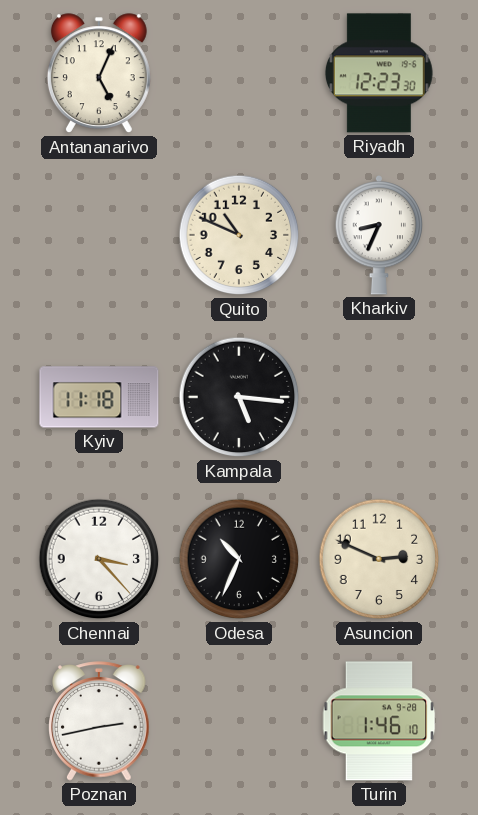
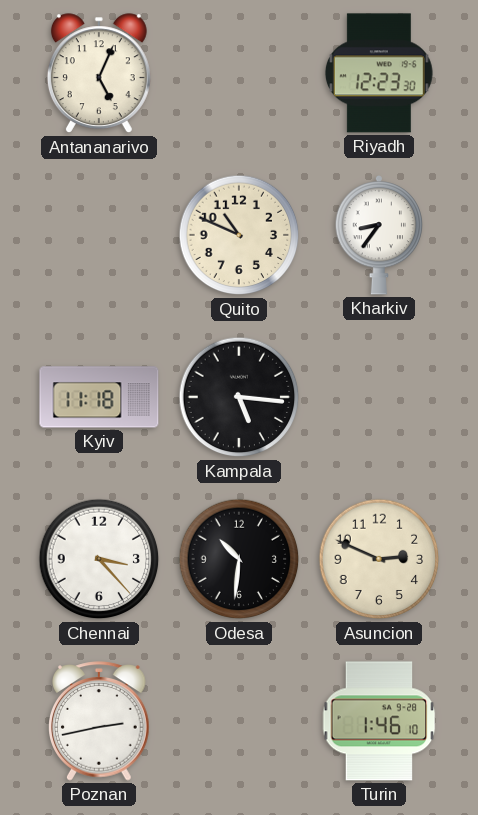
Kharkiv: 8:34 -> 8:36
Odesa: 10:34 -> 10:31
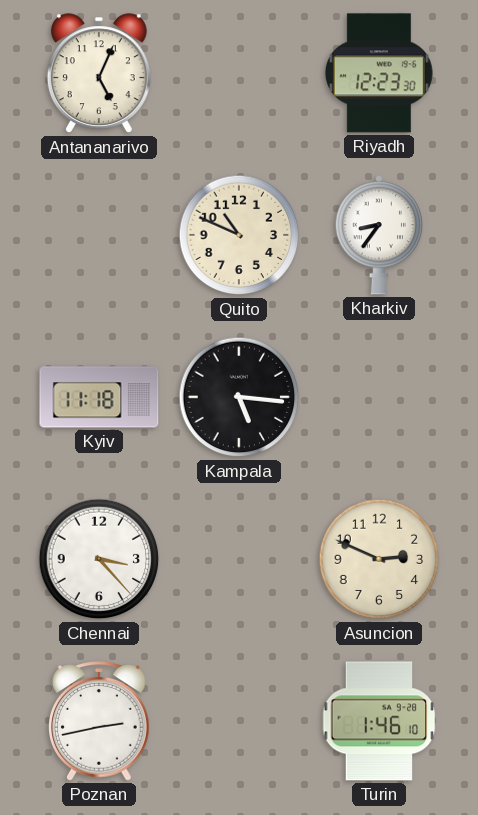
Odesa: 10:31 -> none
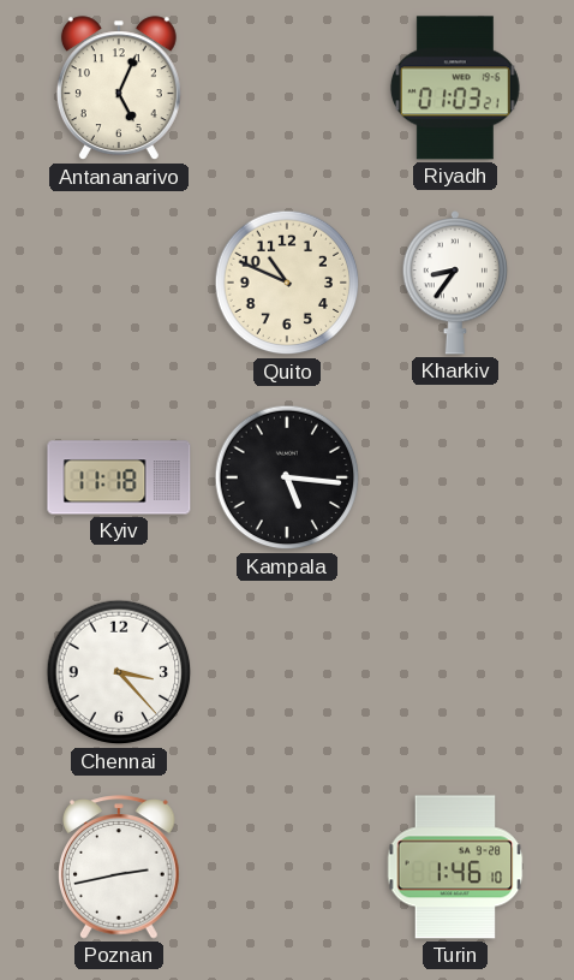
Riyadh: 12:23 -> 01:03
Asuncion: 2:49 -> none
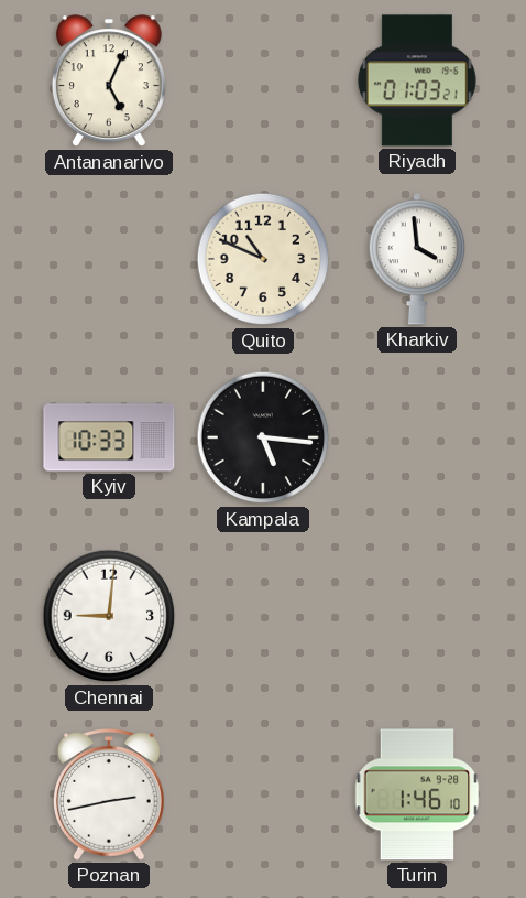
Kharkiv: 8:36 -> 3:59
Kyiv: 11:18 -> 10:33
Chennai: 3:23 -> 9:01
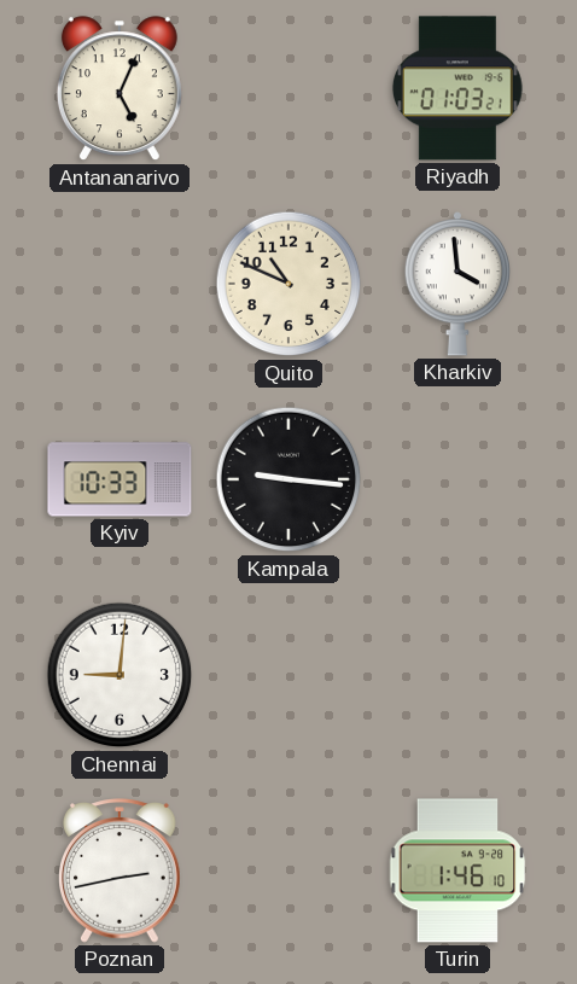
Kampala: 5:16 -> 9:16
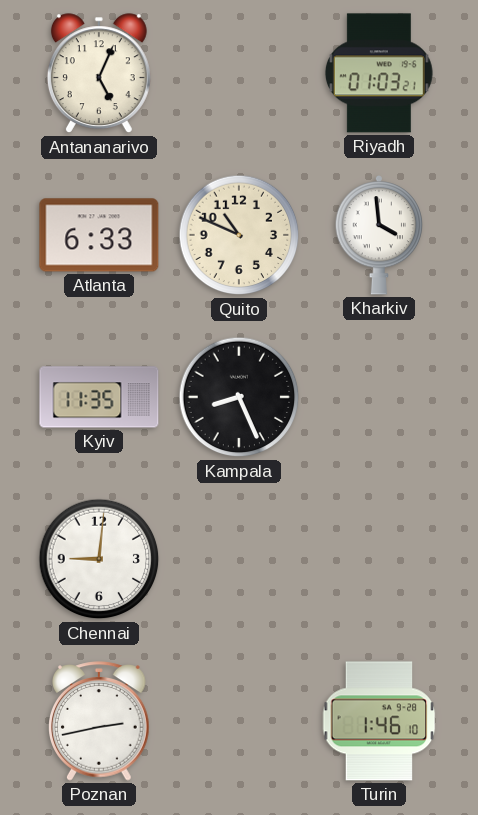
Atlanta: none -> 6:33
Kyiv: 10:33 -> 11:35
Kampala: 9:16 -> 8:26
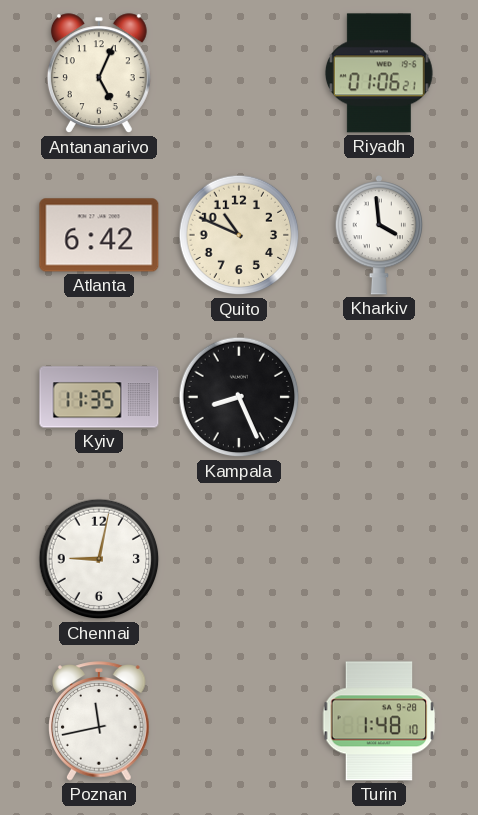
Riyadh: 01:03 -> 01:06
Atlanta: 6:33 -> 6:42
Chennai: 9:01 -> 9:02
Poznan: 2:43 -> 11:43
Turin: 1:46 -> 1:48
